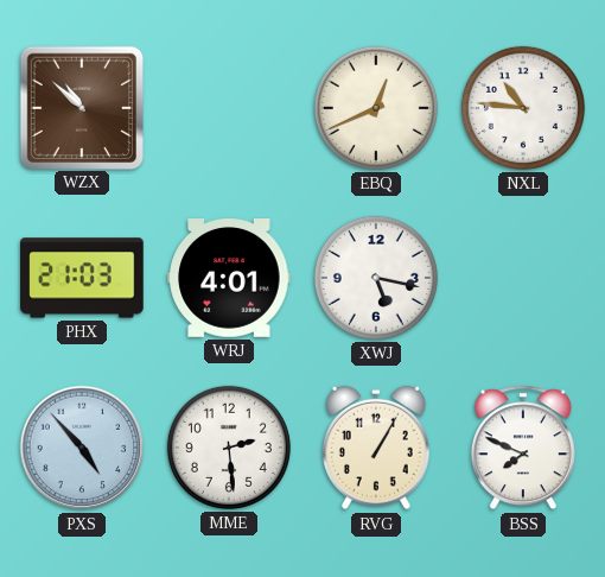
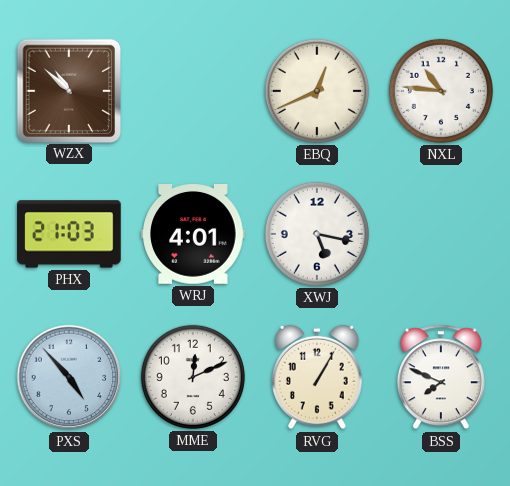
MME: 2:29 -> 12:11
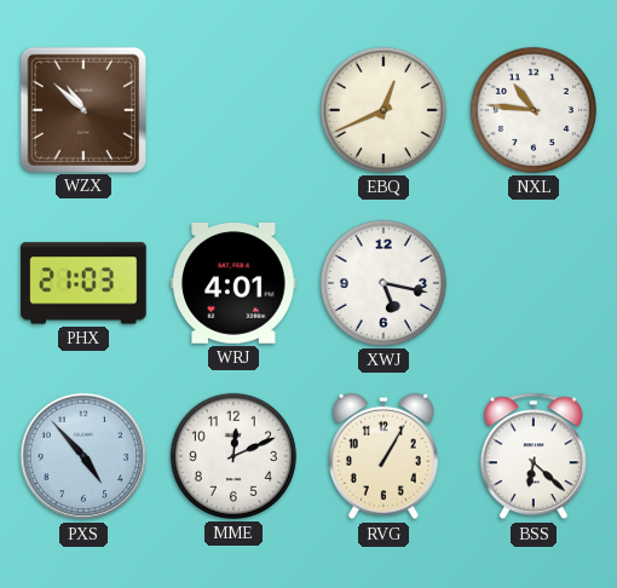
BSS: 7:49 -> 6:22
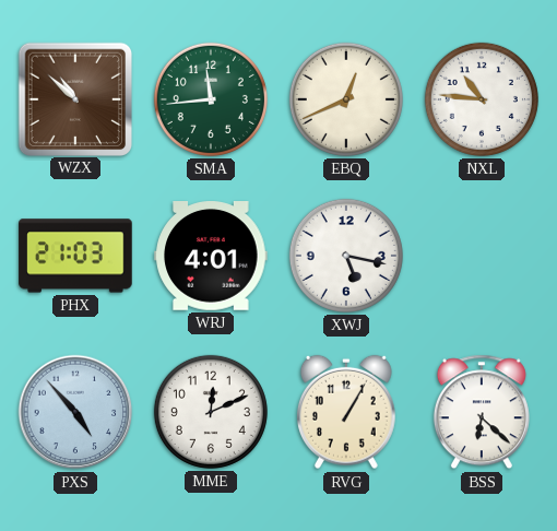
SMA: none -> 11:44
